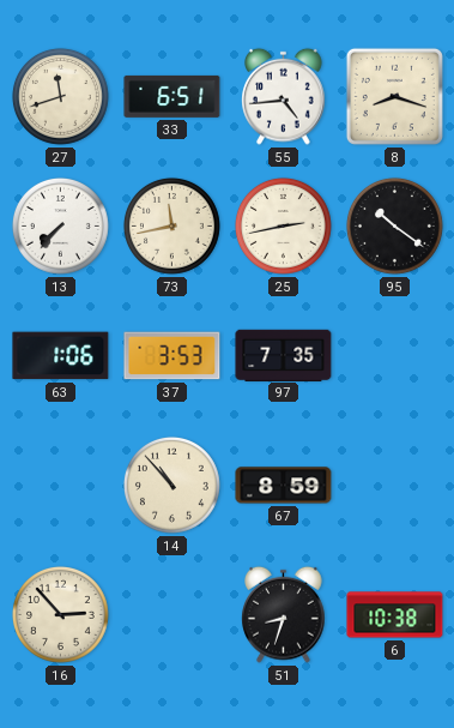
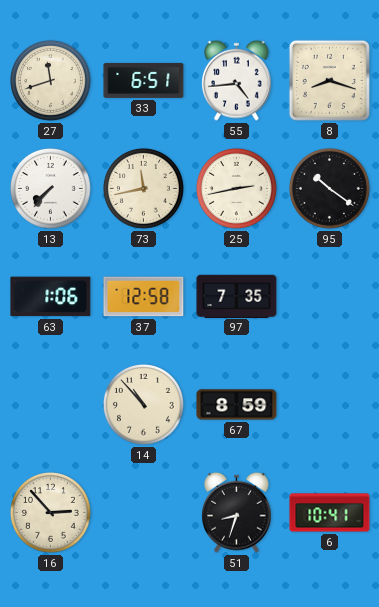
37: 3:53 -> 12:58
6: 10:38 -> 10:41
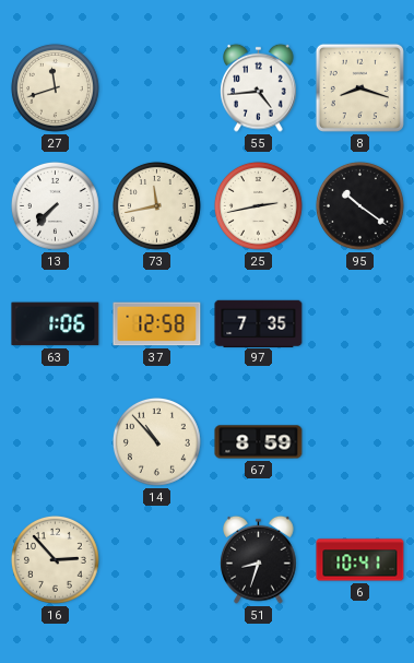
33: 6:51 -> none
